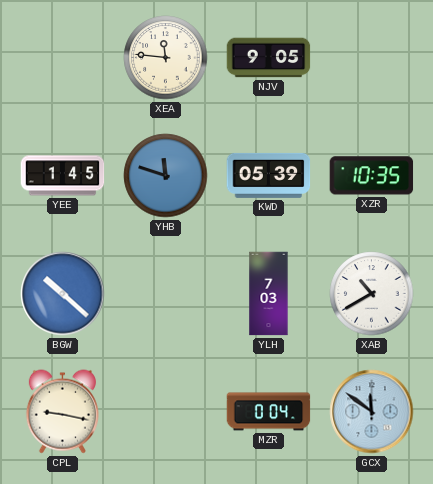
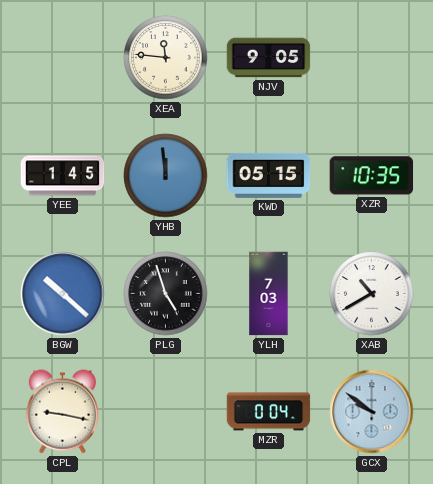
YHB: 11:48 -> 11:59
KWD: 05:39 -> 05:15
PLG: none -> 4:57
GCX: 11:51 -> 9:51
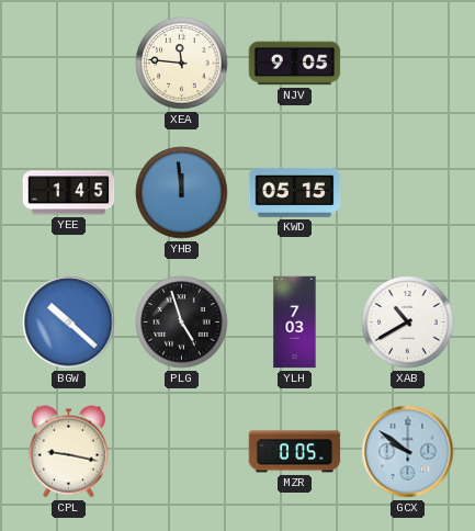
XZR: 10:35 -> none
MZR: 0:04 -> 0:05
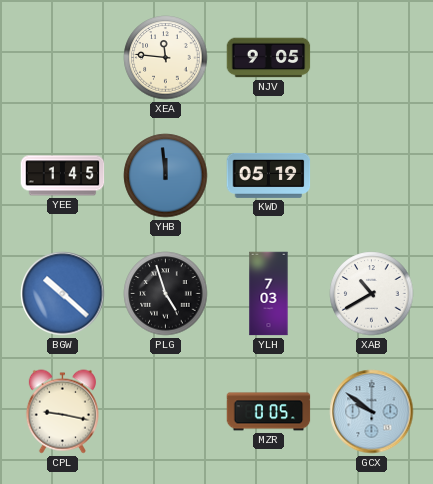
KWD: 05:15 -> 05:19
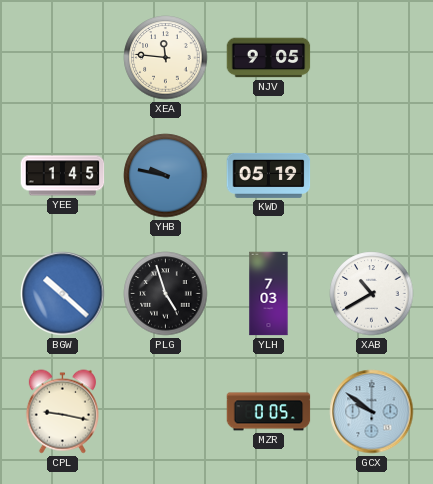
YHB: 11:59 -> 9:47
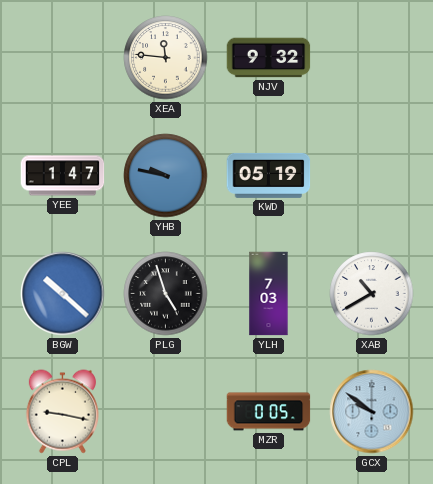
NJV: 9:05 -> 9:32
YEE: 1:45 -> 1:47
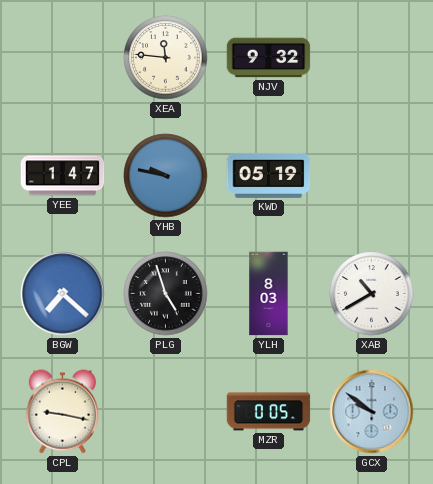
BGW: 10:22 -> 7:22
YLH: 7:03 -> 8:03
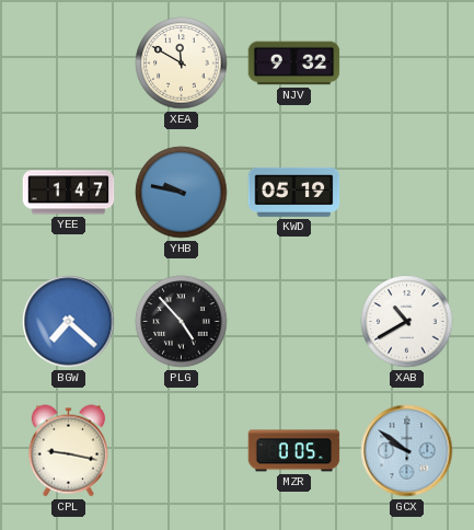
XEA: 11:46 -> 11:50
PLG: 4:57 -> 4:53
YLH: 8:03 -> none
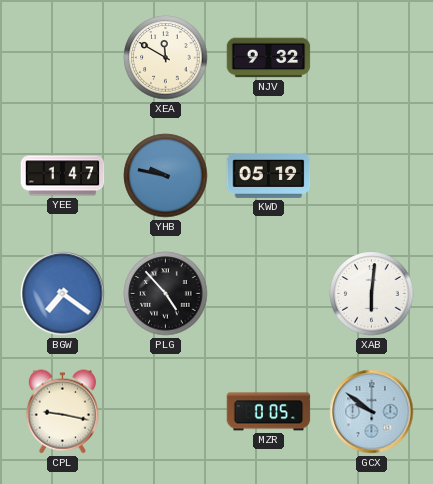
BGW: 7:22 -> 7:21
XAB: 10:40 -> 6:01
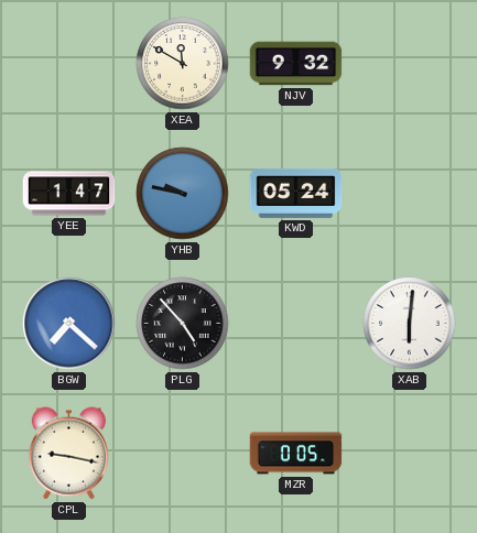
KWD: 05:19 -> 05:24
BGW: 7:21 -> 7:22
GCX: 9:51 -> none
